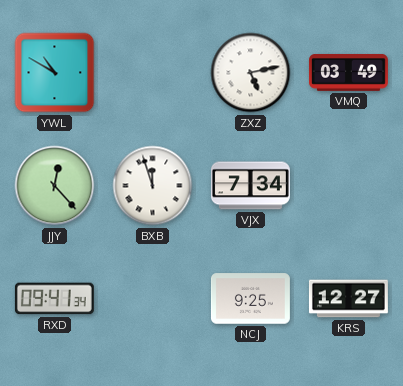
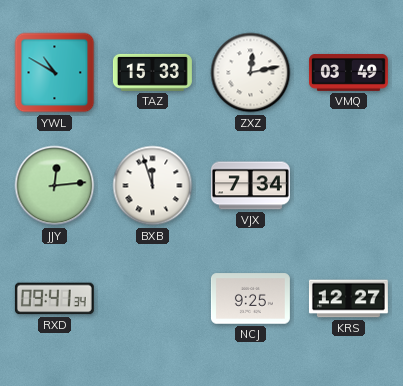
TAZ: none -> 15:33
ZXZ: 5:13 -> 12:13
JJY: 12:23 -> 12:14
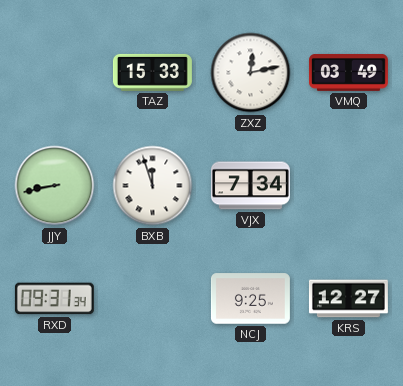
YWL: 10:50 -> none
JJY: 12:14 -> 8:43
RXD: 09:41 -> 09:31
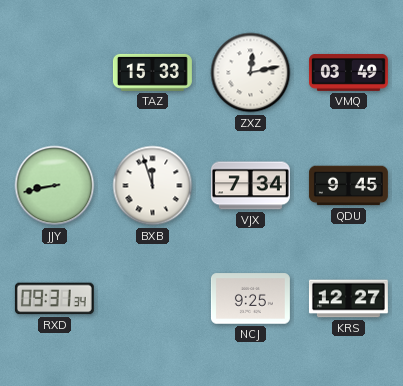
QDU: none -> 9:45
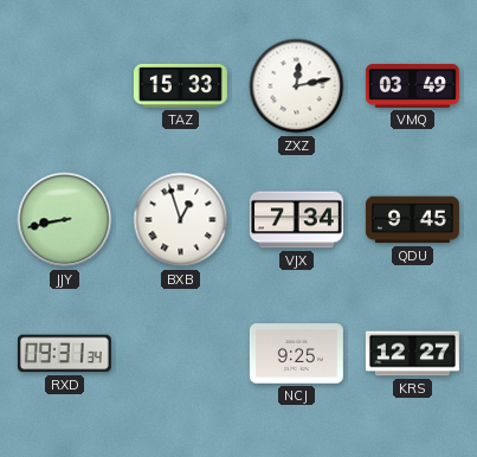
BXB: 11:57 -> 12:57
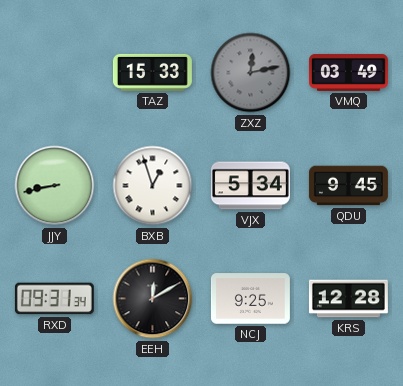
ZXZ dial: white -> grey
VJX: 7:34 -> 5:34
EEH: none -> 12:10
KRS: 12:27 -> 12:28
